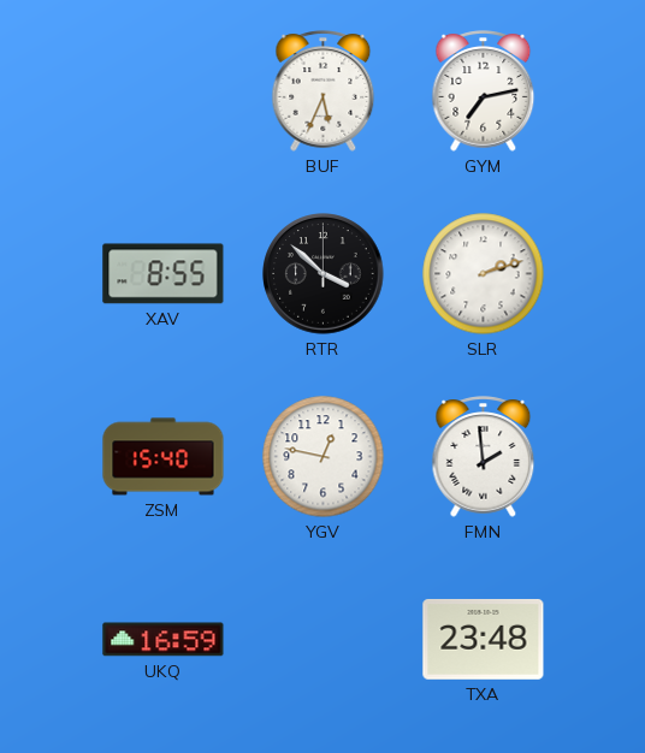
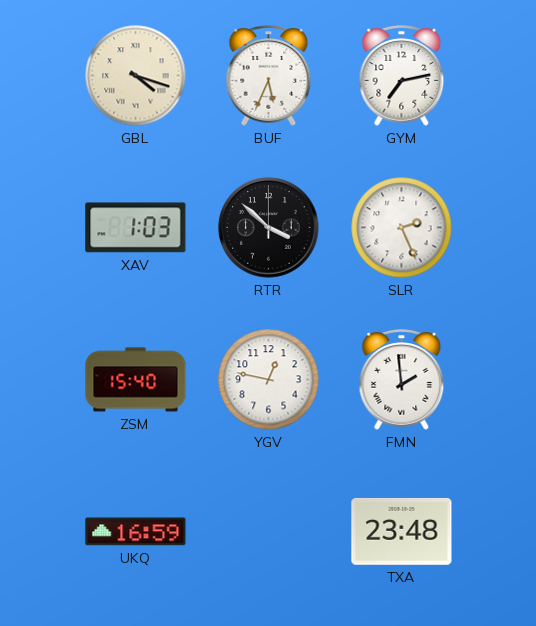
GBL: none -> 4:18
XAV: 8:55 -> 1:03
SLR: 2:12 -> 2:26
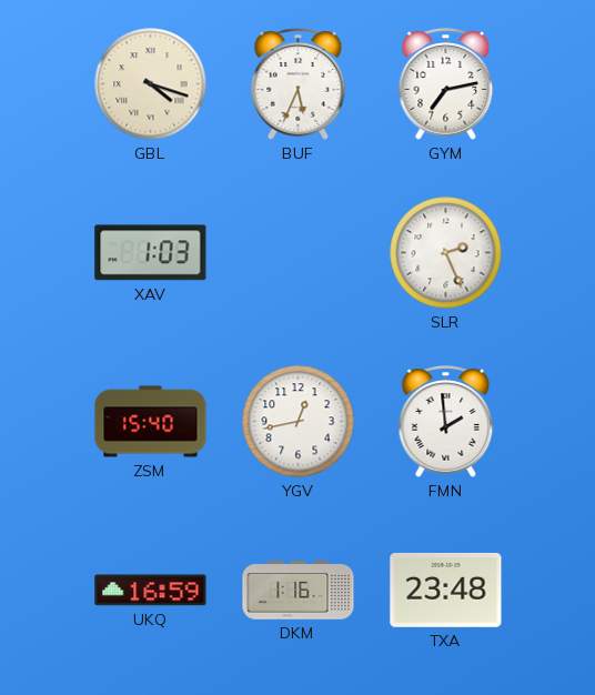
RTR: 3:52 -> none
YGV: 12:47 -> 12:43
DKM: none -> 1:16
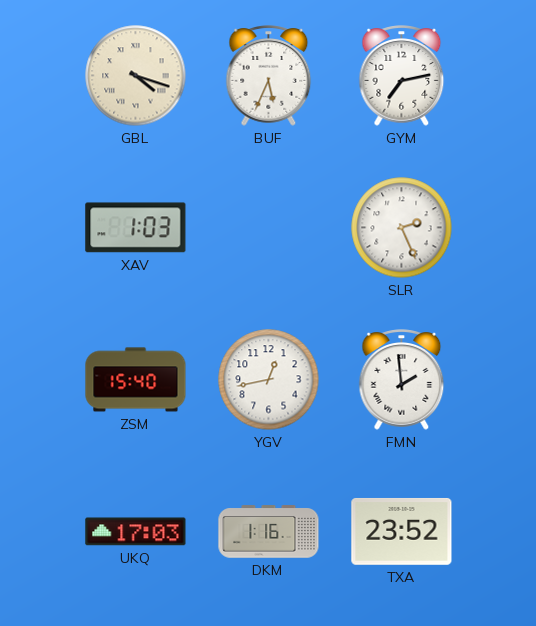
UKQ: 16:59 -> 17:03
TXA: 23:48 -> 23:52
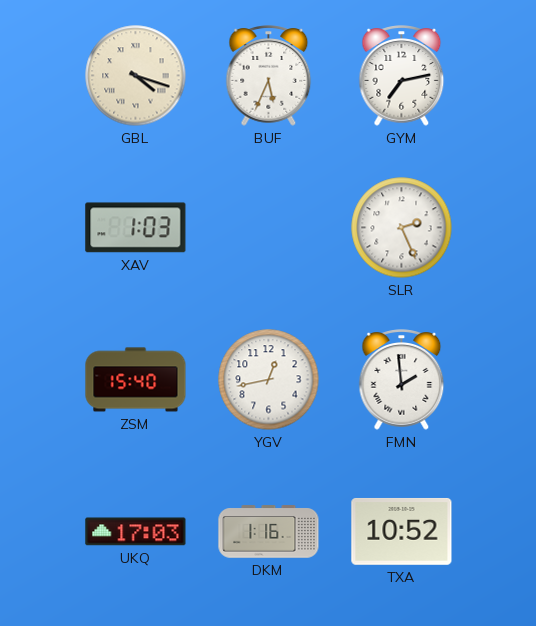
TXA: 23:52 -> 10:52
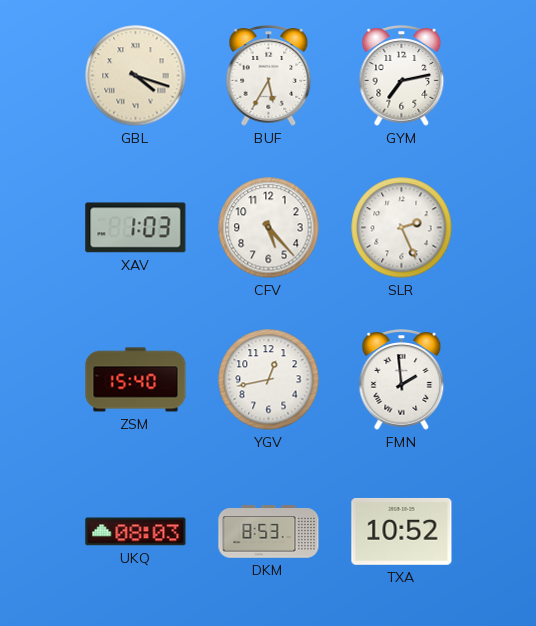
BUF: 5:34 -> 5:35
CFV: none -> 5:23
UKQ: 17:03 -> 08:03
DKM: 1:16 -> 8:53
